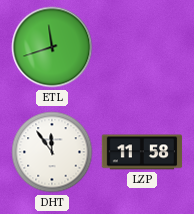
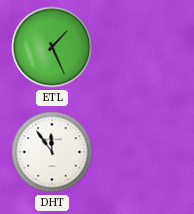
ETL: 11:42 -> 1:26
LZP: 11:58 -> none
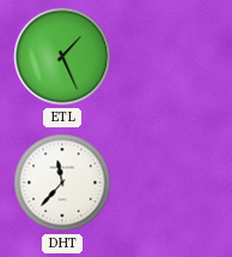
DHT: 11:54 -> 11:37
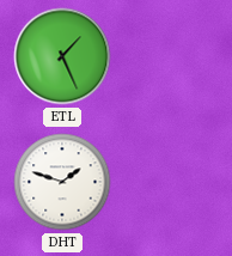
DHT: 11:37 -> 1:48
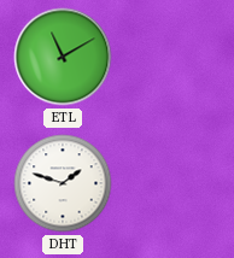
ETL: 1:26 -> 11:10
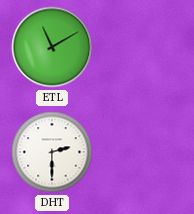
DHT: 1:48 -> 2:30
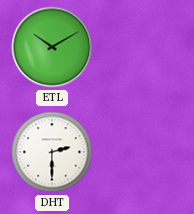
ETL: 11:10 -> 10:10
